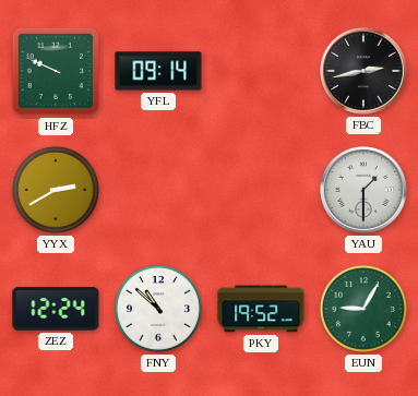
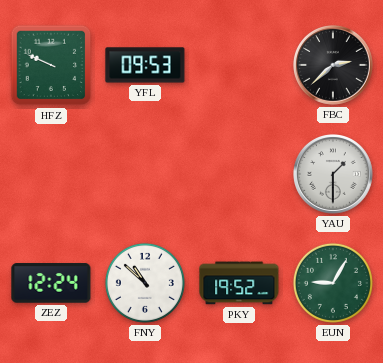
YFL: 09:14 -> 09:53
FBC: 2:43 -> 2:38
YYX: 2:40 -> none
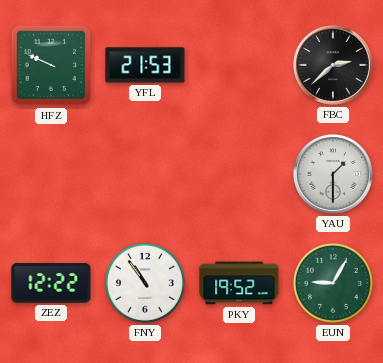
YFL: 09:53 -> 21:53
ZEZ: 12:24 -> 12:22
FNY: 10:52 -> 10:54
